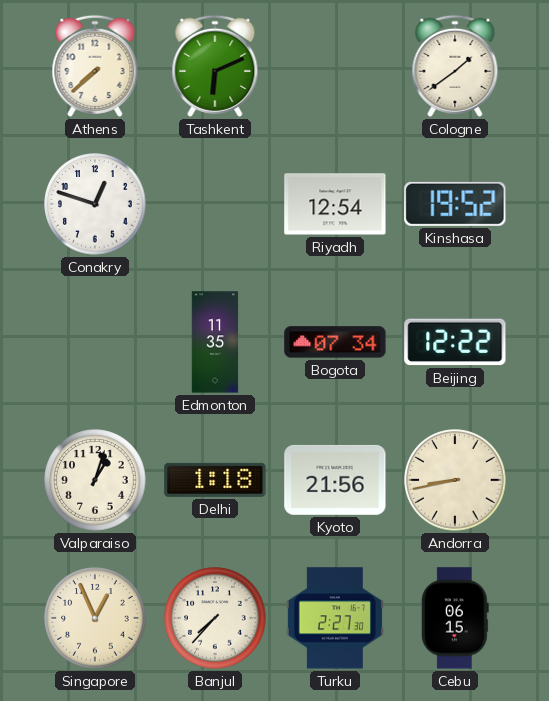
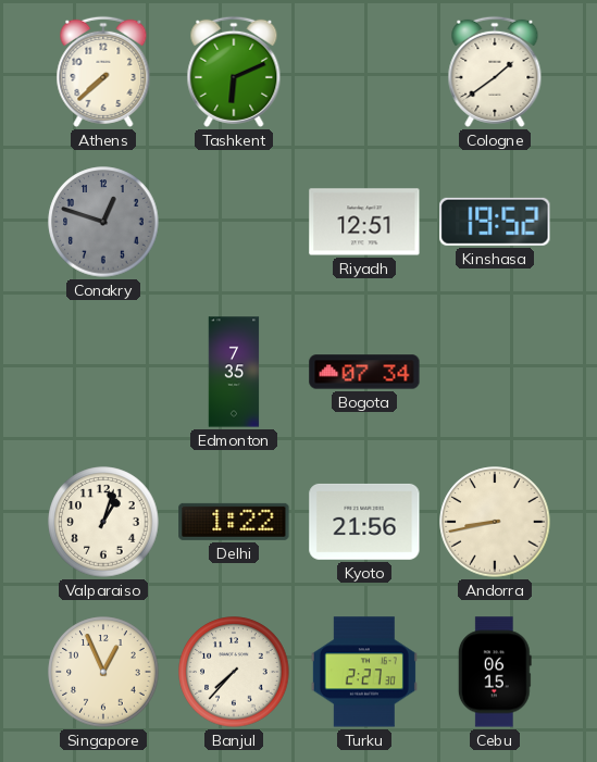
Conakry dial: white -> grey
Riyadh: 12:54 -> 12:51
Edmonton: 11:35 -> 7:35
Beijing: 12:22 -> none
Delhi: 1:18 -> 1:22
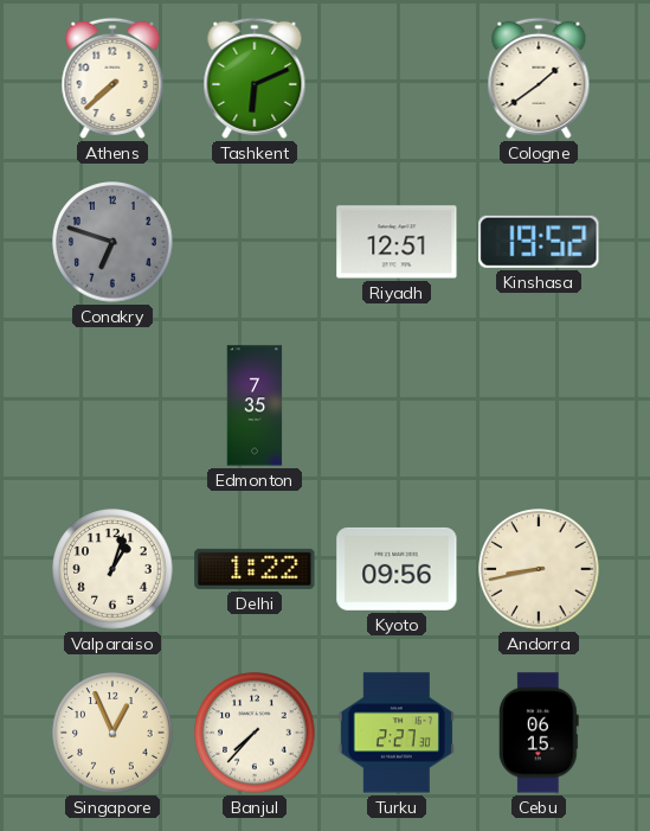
Conakry: 12:48 -> 6:48
Bogota: 07:34 -> none
Kyoto: 21:56 -> 09:56
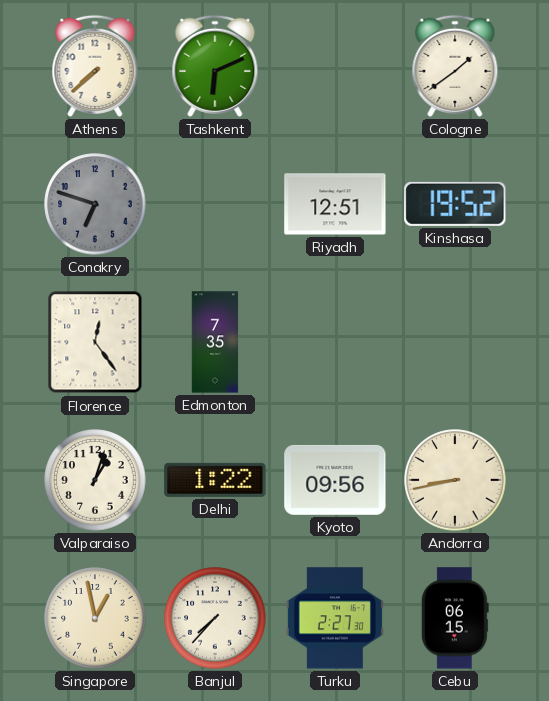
Florence: none -> 12:24
Singapore: 12:56 -> 12:58
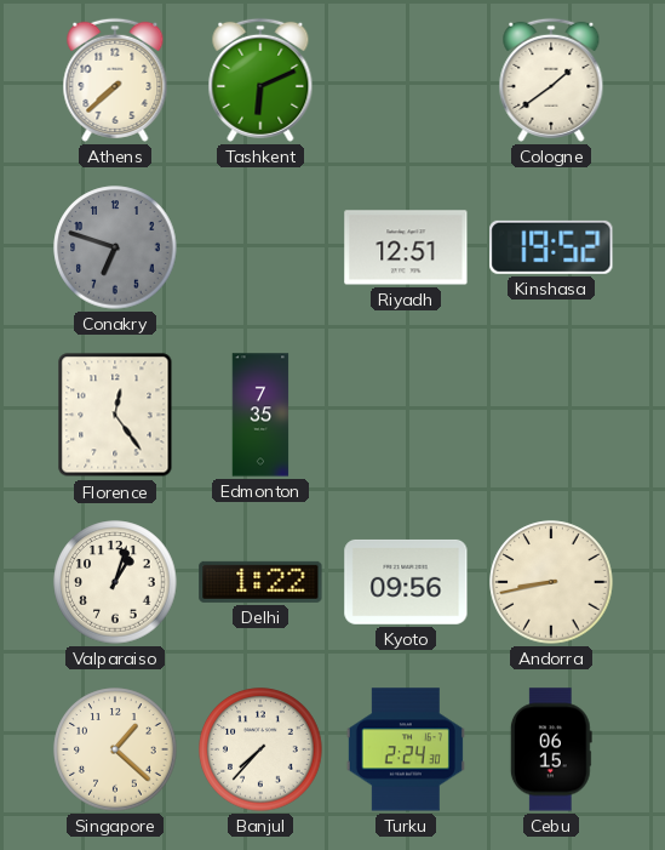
Singapore: 12:58 -> 1:22
Turku: 2:27 -> 2:24
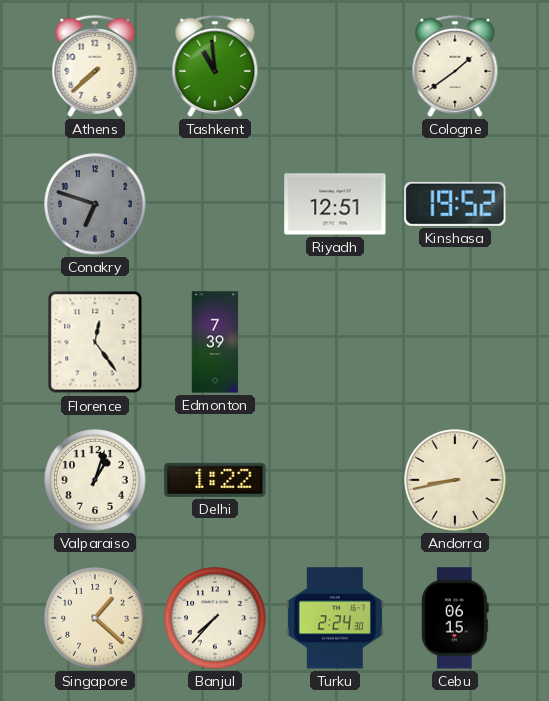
Tashkent: 6:11 -> 10:59
Edmonton: 7:35 -> 7:39
Kyoto: 09:56 -> none
